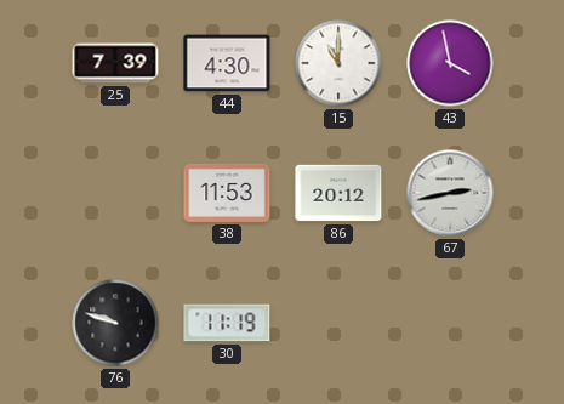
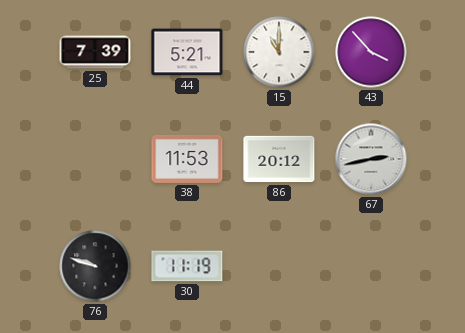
44: 4:30 -> 5:21
43: 3:58 -> 3:53
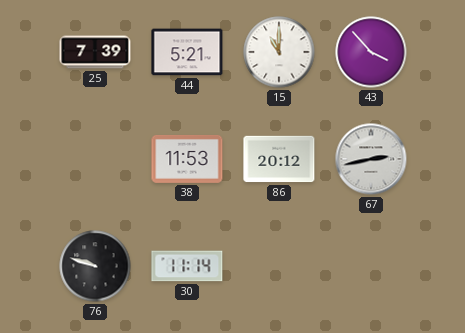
30: 11:19 -> 11:14
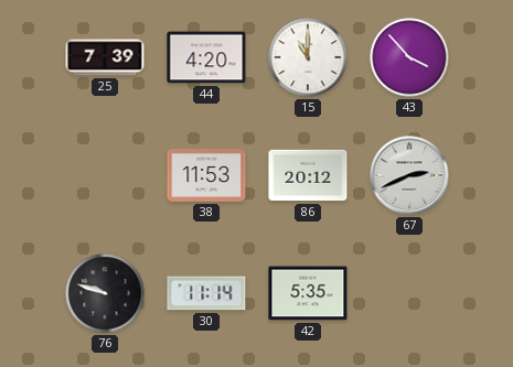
44: 5:21 -> 4:20
67: 2:43 -> 2:41
42: none -> 5:35
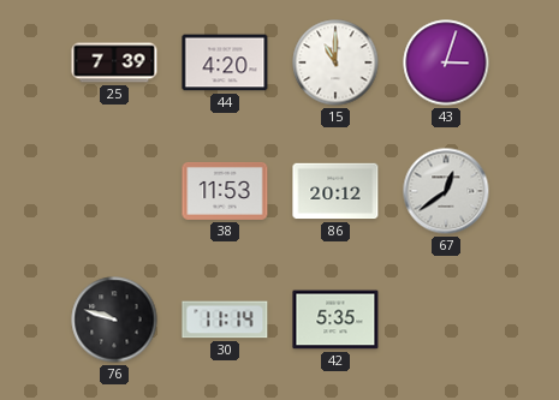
43: 3:53 -> 3:03
67: 2:41 -> 12:39
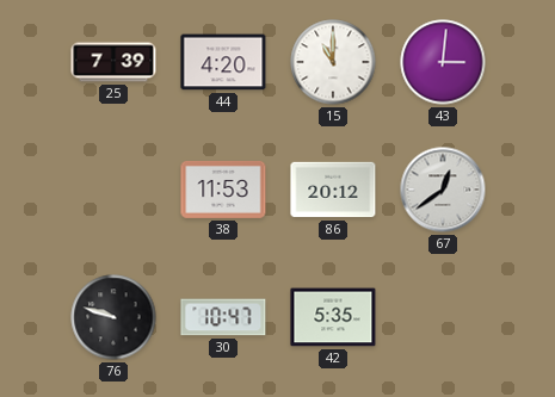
43: 3:03 -> 3:01
30: 11:14 -> 10:47
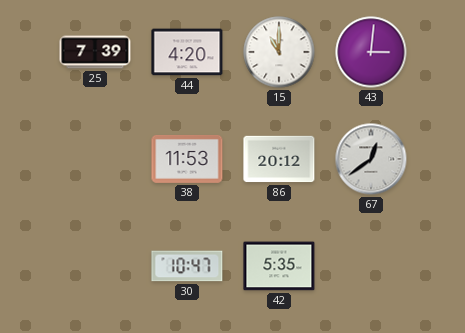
76: 9:48 -> none
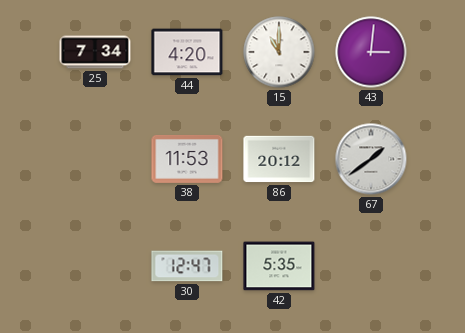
25: 7:39 -> 7:34
67: 12:39 -> 1:39
30: 10:47 -> 12:47
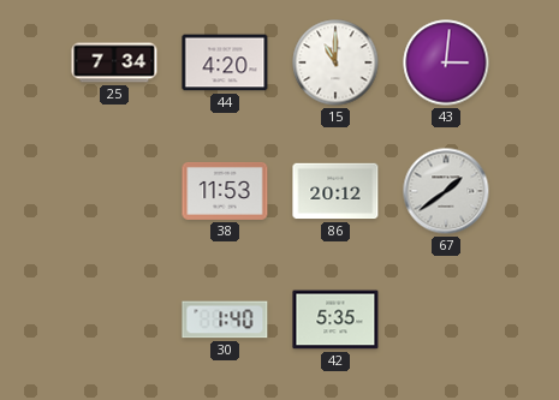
30: 12:47 -> 1:40
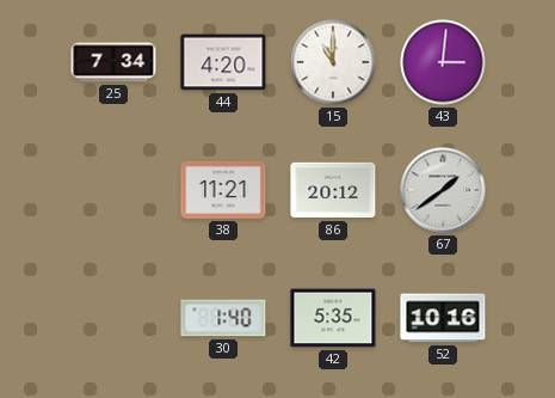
38: 11:53 -> 11:21
52: none -> 10:16
